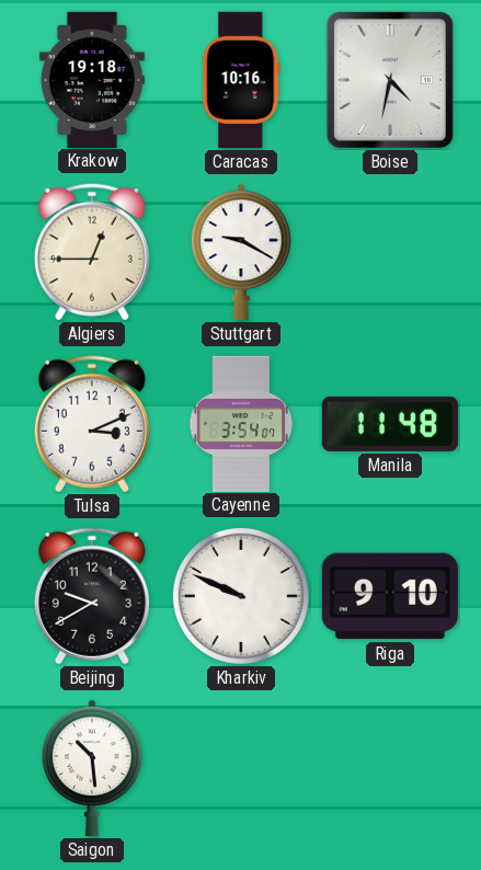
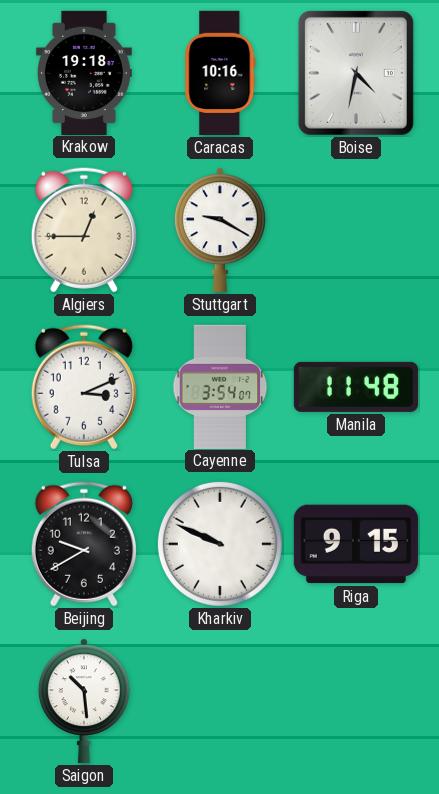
Riga: 9:10 -> 9:15
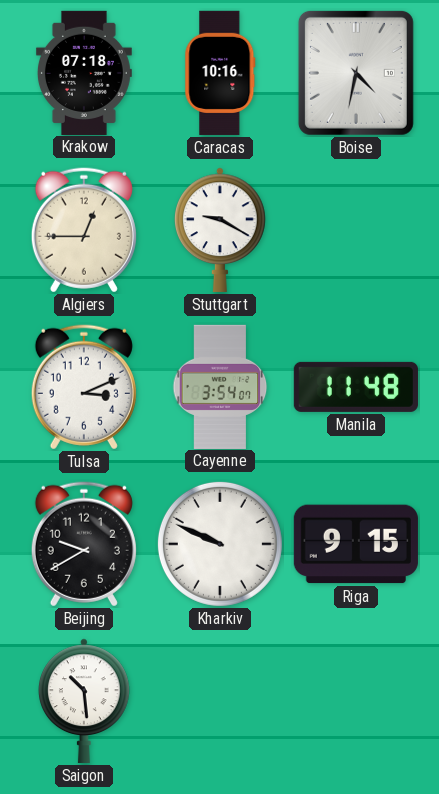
Krakow: 19:18 -> 07:18
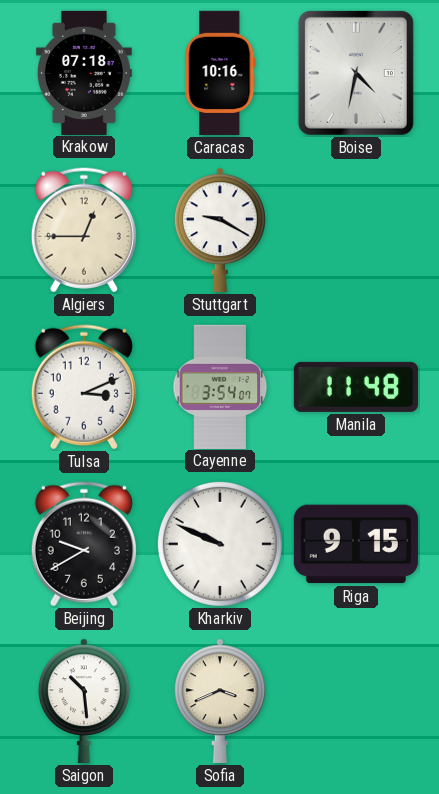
Sofia: none -> 3:41
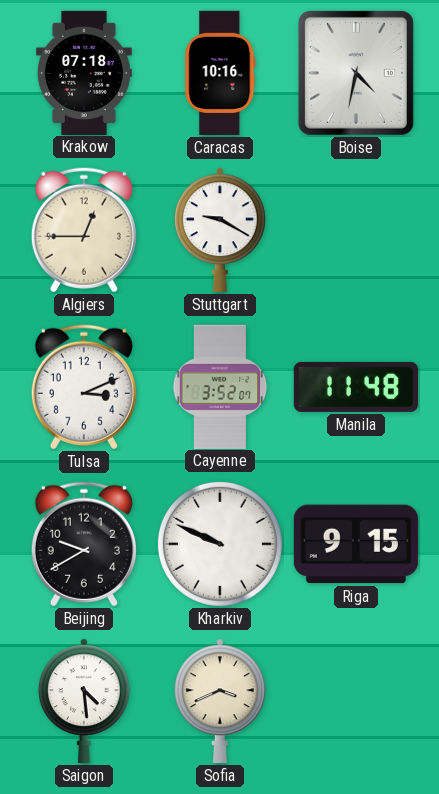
Cayenne: 3:54 -> 3:52
Saigon: 10:29 -> 4:29
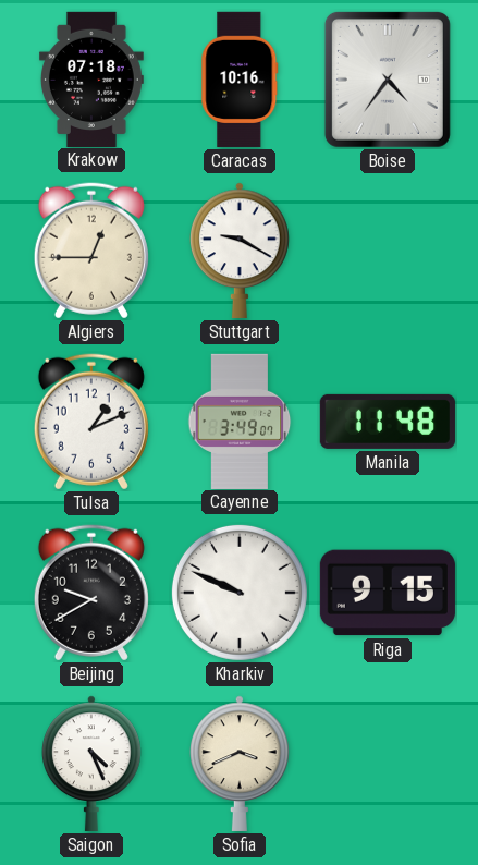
Boise: 4:32 -> 4:36
Tulsa: 3:11 -> 1:11
Cayenne: 3:52 -> 3:49
Saigon: 4:29 -> 4:26
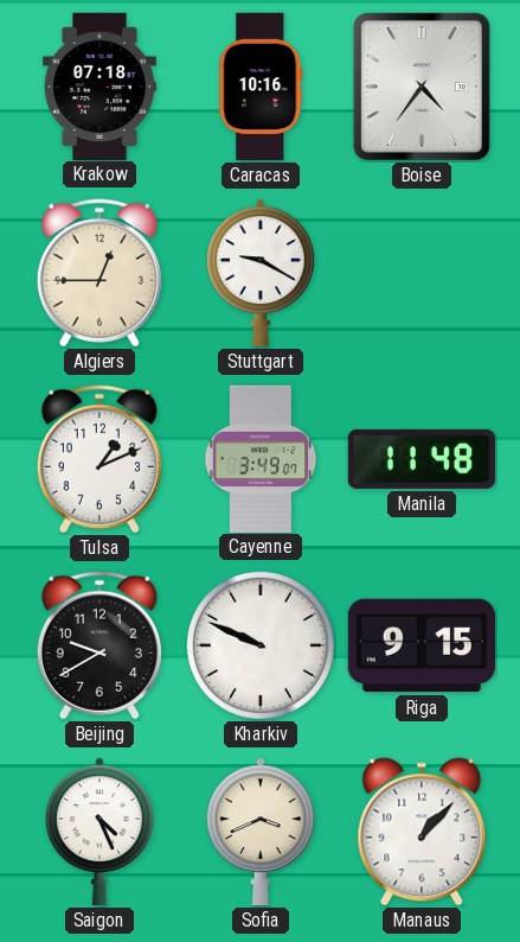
Manaus: none -> 1:07
